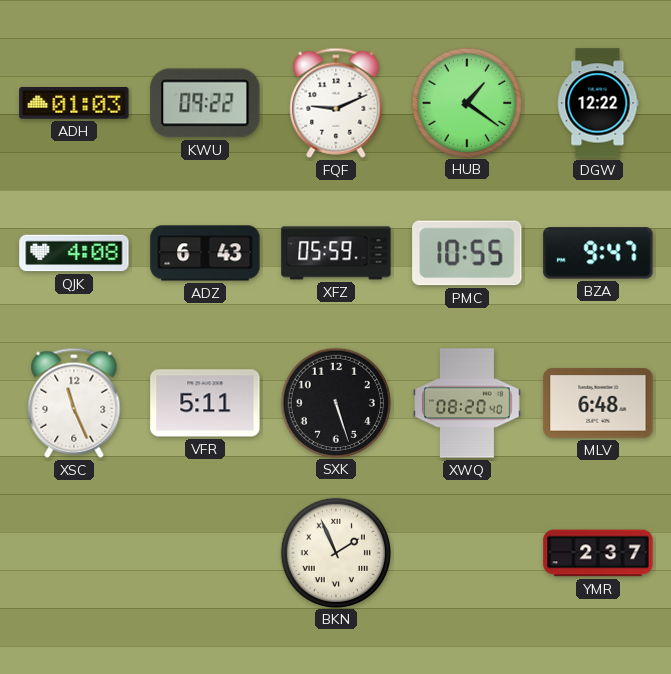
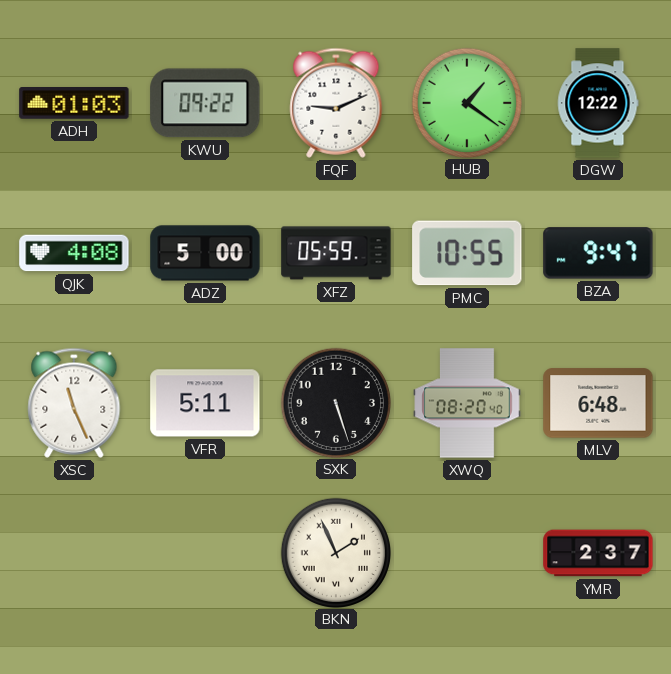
ADZ: 6:43 -> 5:00
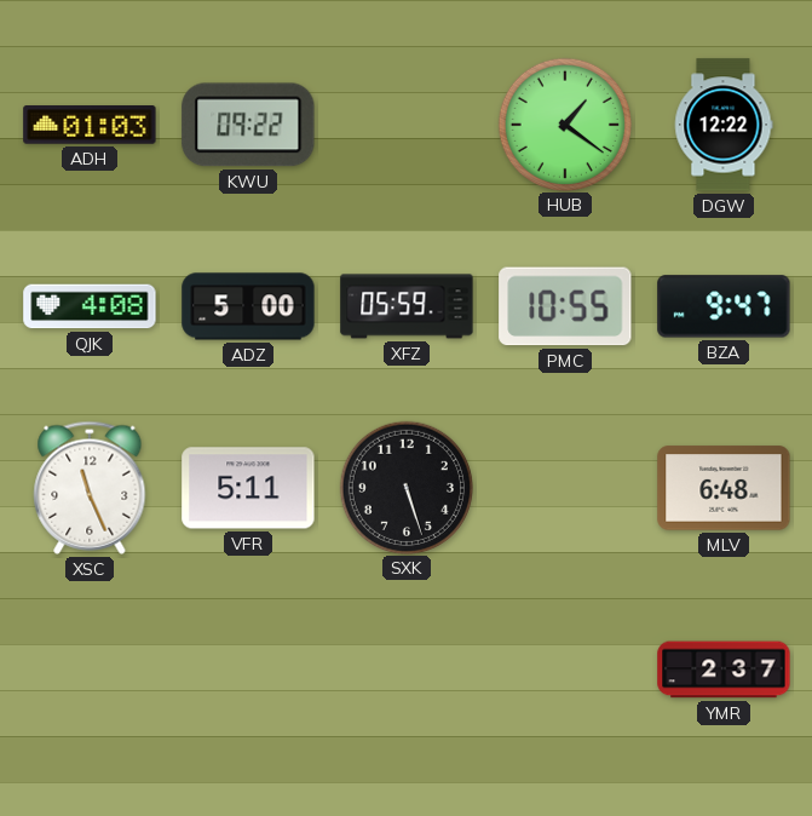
FQF: 9:11 -> none
XWQ: 08:20 -> none
BKN: 1:56 -> none
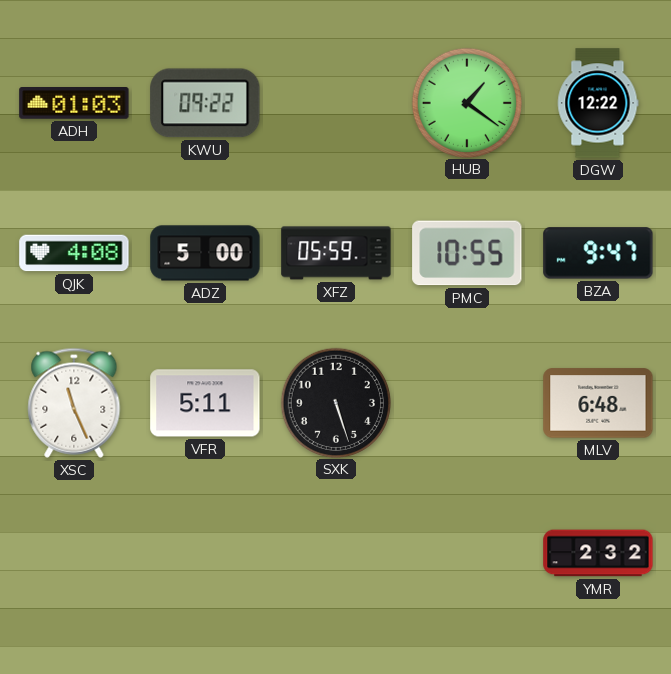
YMR: 2:37 -> 2:32
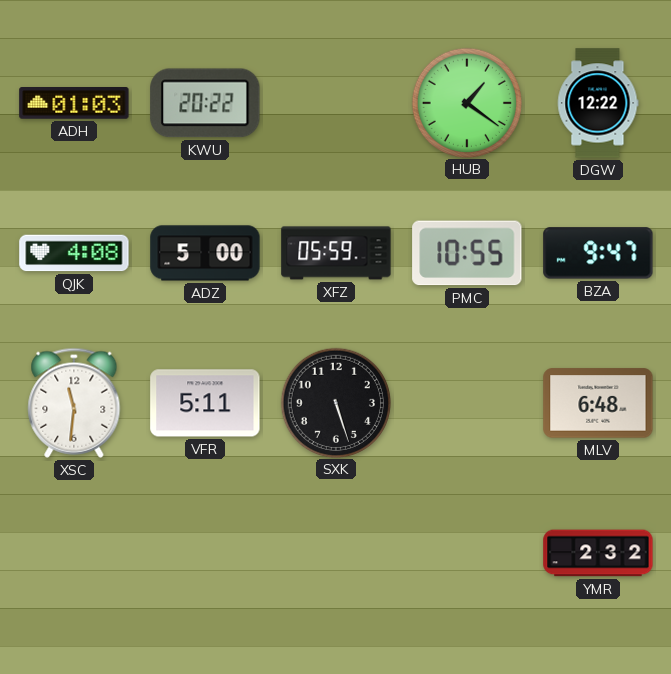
KWU: 09:22 -> 20:22
XSC: 11:26 -> 11:31
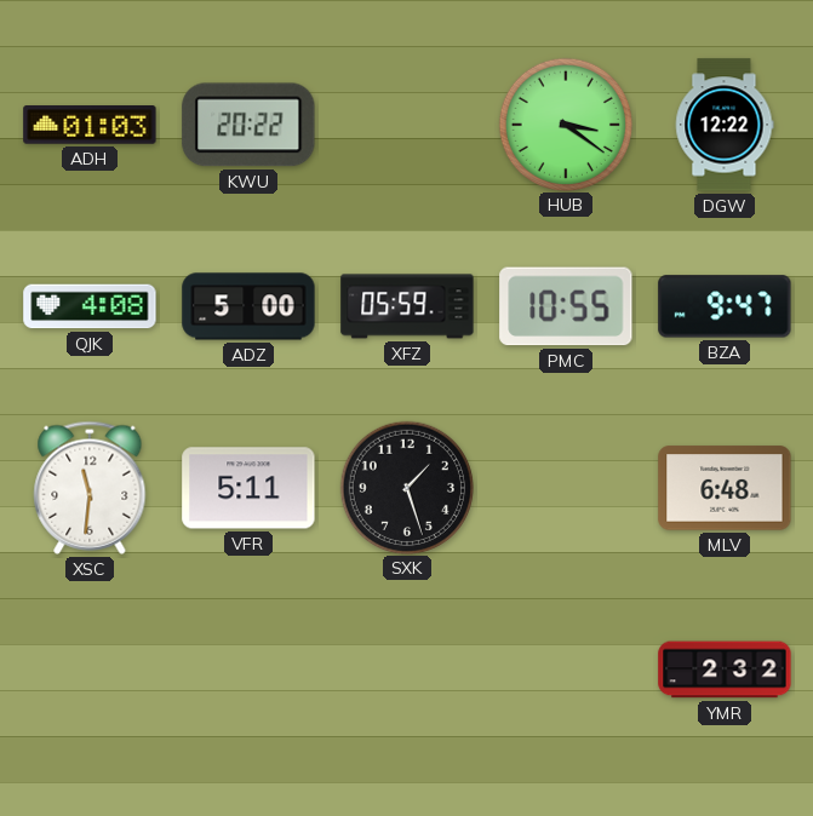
HUB: 1:21 -> 3:21
SXK: 5:27 -> 1:27
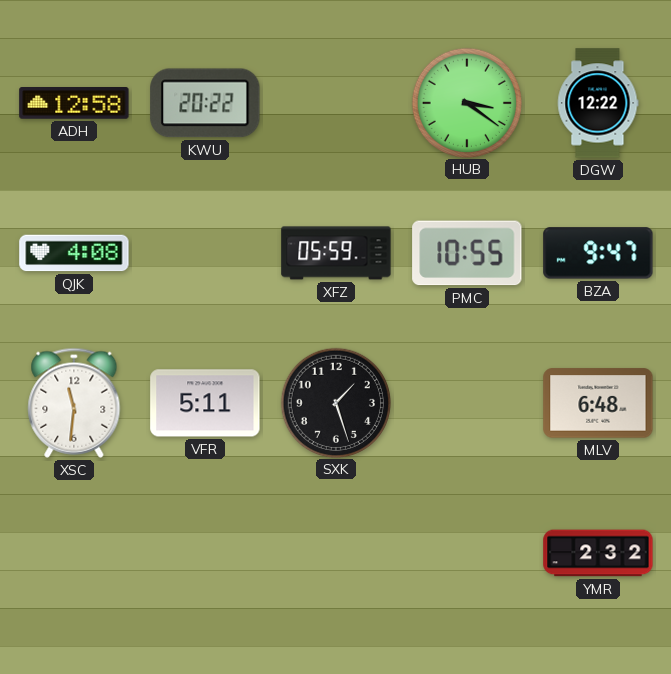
ADH: 01:03 -> 12:58
ADZ: 5:00 -> none
